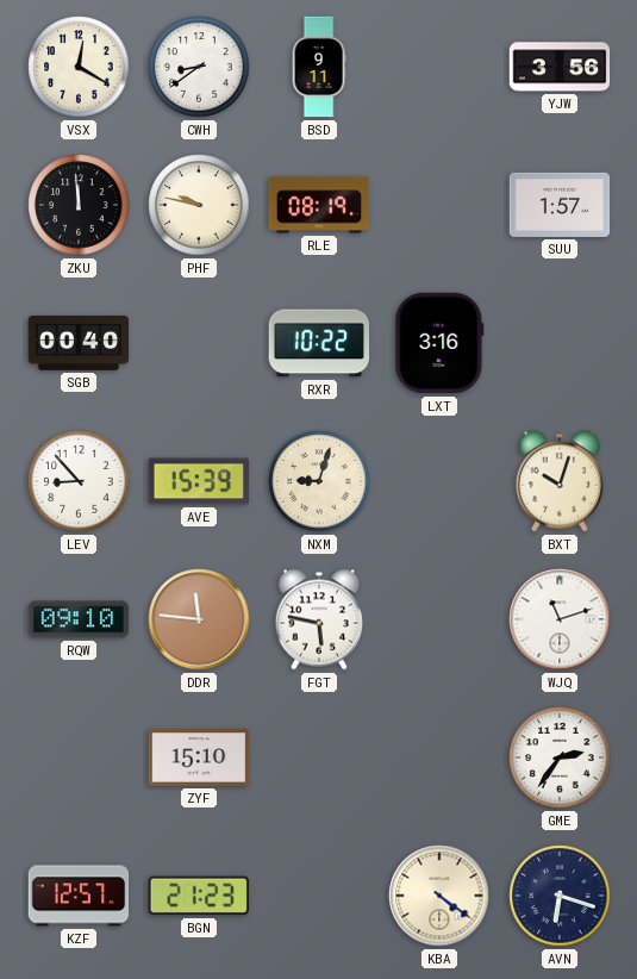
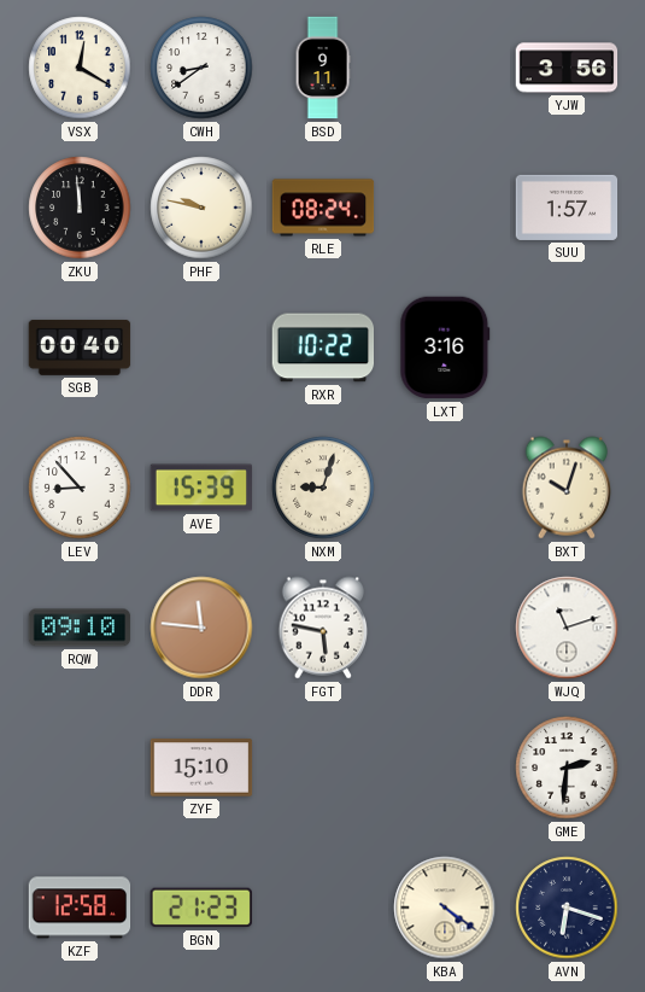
RLE: 08:19 -> 08:24
GME: 2:36 -> 2:31
KZF: 12:57 -> 12:58
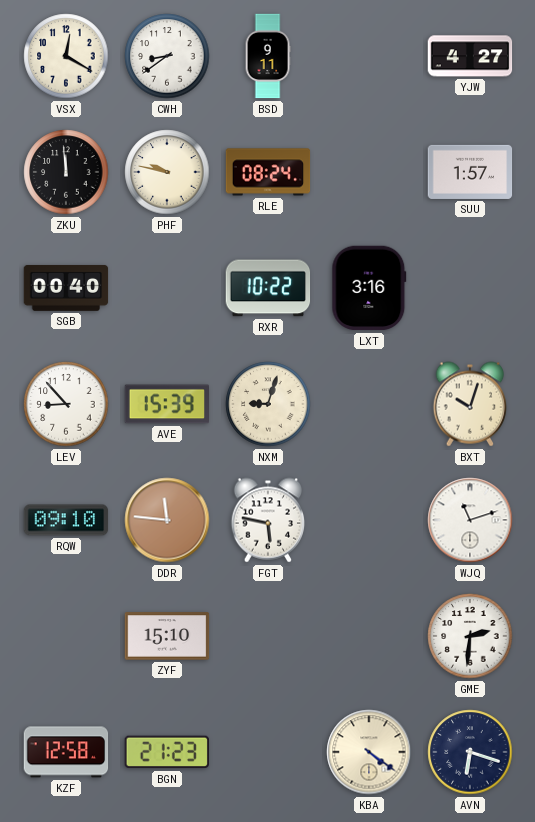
YJW: 3:56 -> 4:27
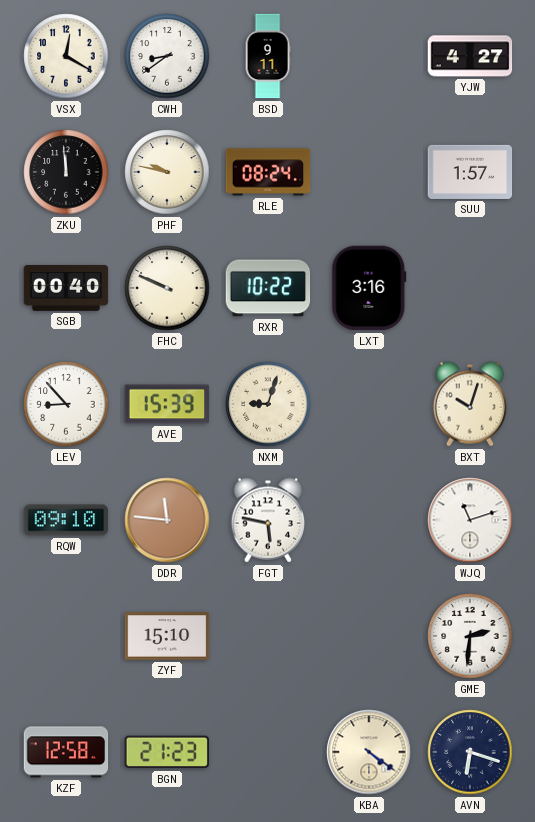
FHC: none -> 9:49
